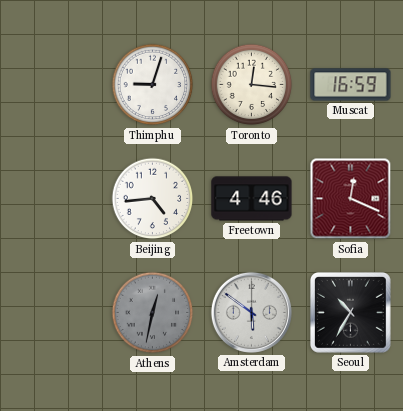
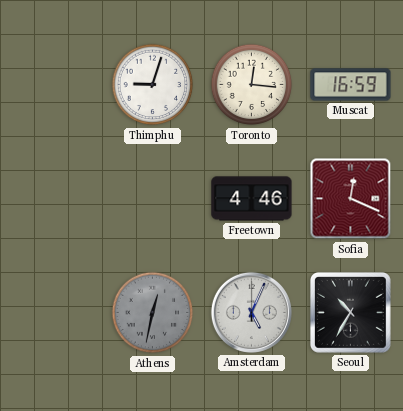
Beijing: 4:44 -> none
Amsterdam: 5:51 -> 5:04
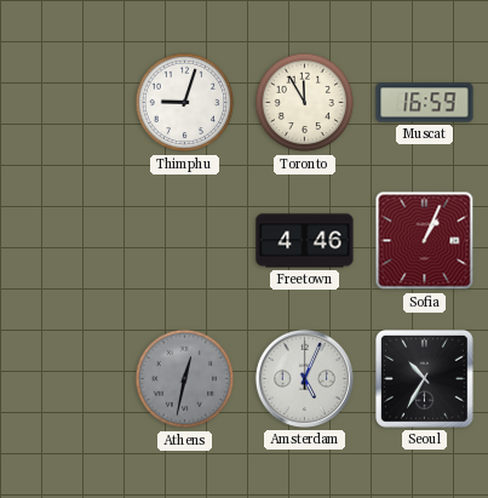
Toronto: 12:16 -> 11:55
Sofia: 12:19 -> 1:04
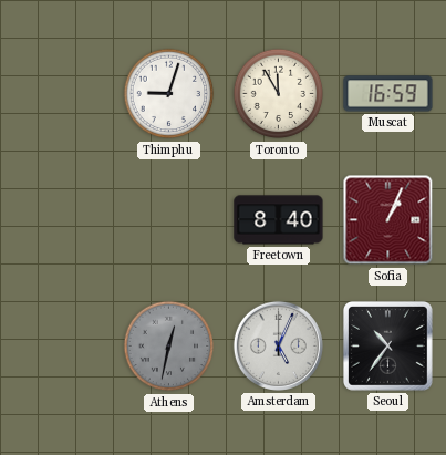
Freetown: 4:46 -> 8:40
Seoul: 10:35 -> 10:36
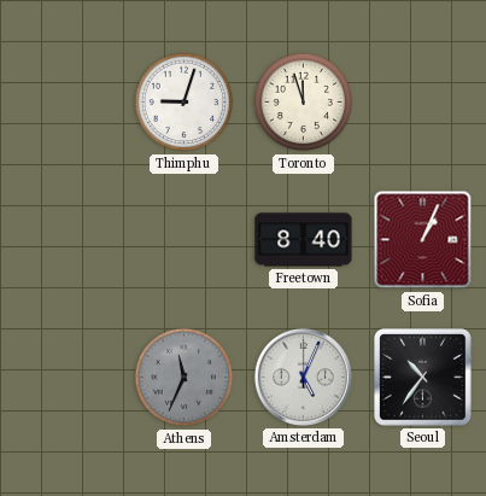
Toronto: 11:55 -> 11:57
Muscat: 16:59 -> none
Athens: 12:32 -> 11:34
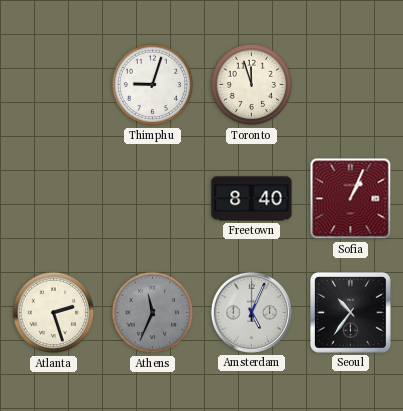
Atlanta: none -> 2:27
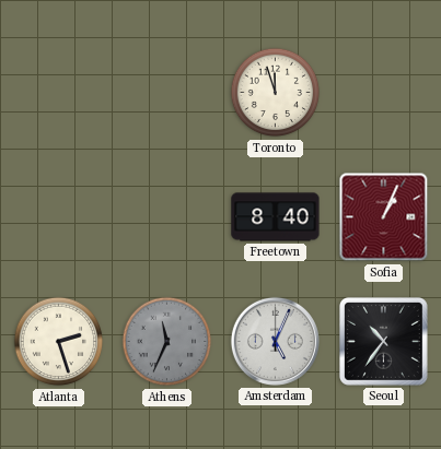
Thimphu: 9:03 -> none
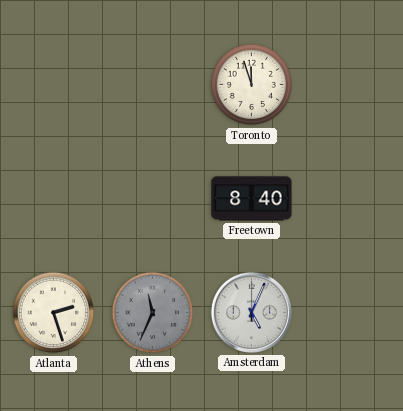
Sofia: 1:04 -> none
Seoul: 10:36 -> none
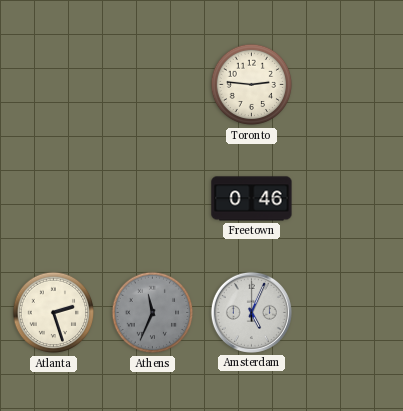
Toronto: 11:57 -> 2:46
Freetown: 8:40 -> 0:46
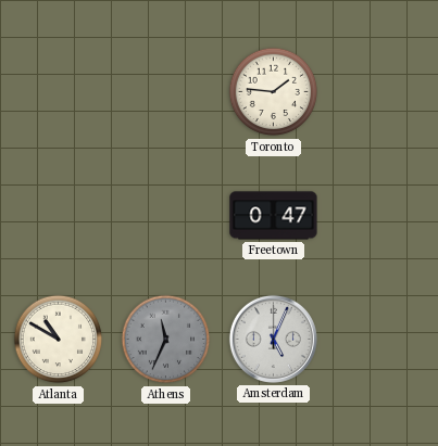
Toronto: 2:46 -> 1:46
Freetown: 0:46 -> 0:47
Atlanta: 2:27 -> 10:50
